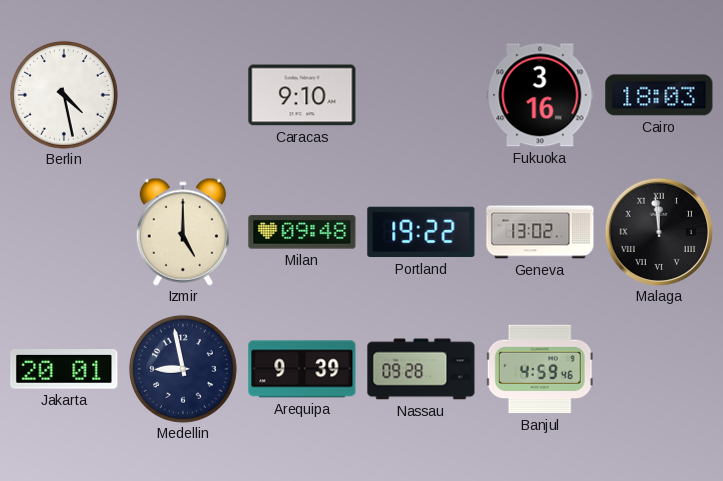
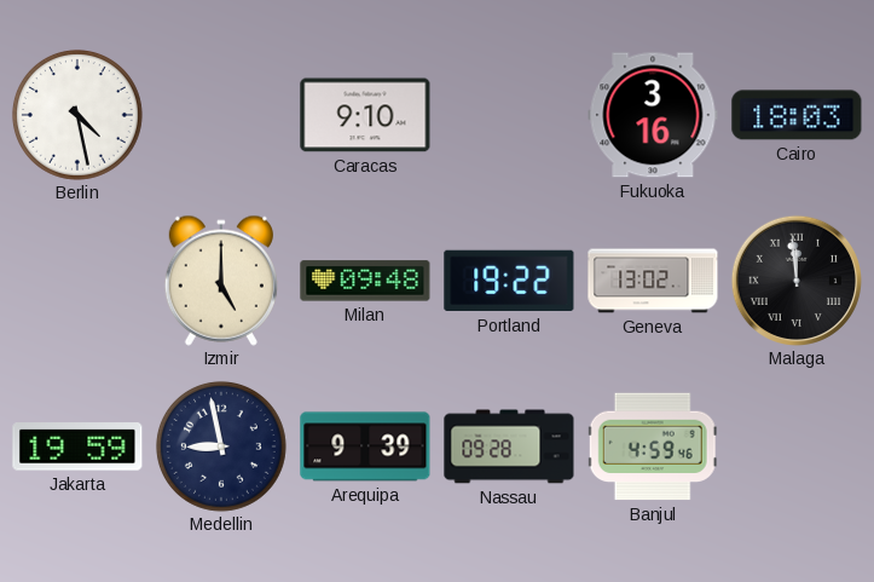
Jakarta: 20:01 -> 19:59
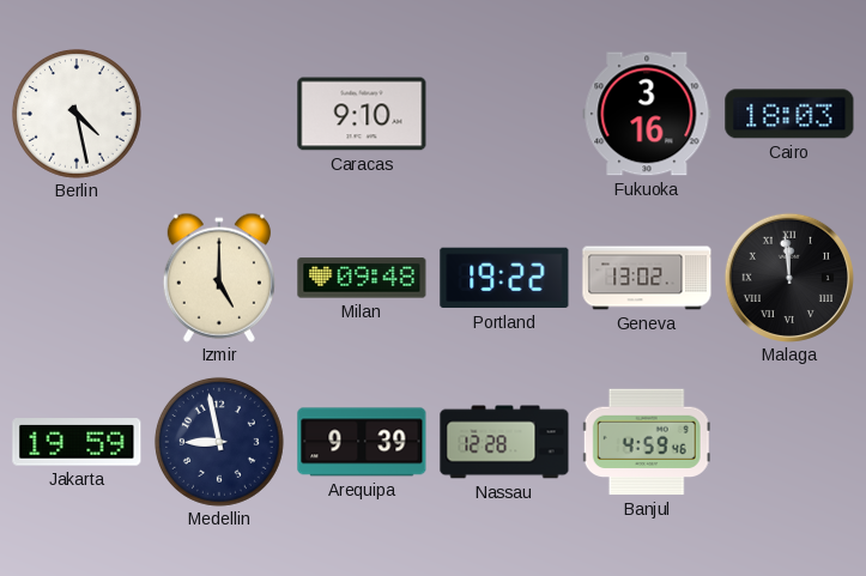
Nassau: 09:28 -> 12:28
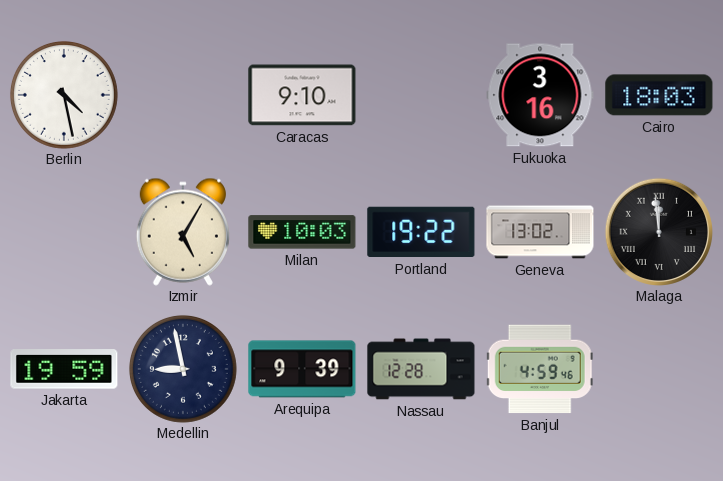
Izmir: 5:00 -> 5:05
Milan: 09:48 -> 10:03
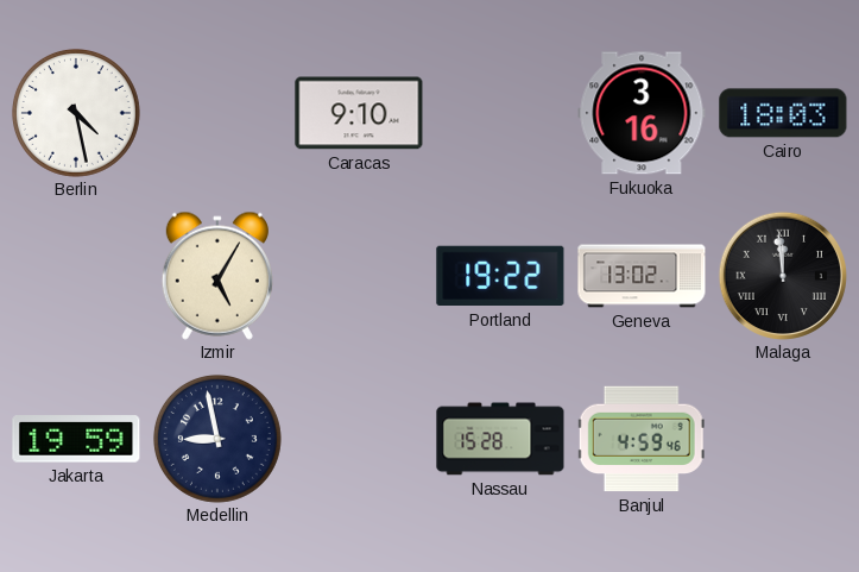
Milan: 10:03 -> none
Arequipa: 9:39 -> none
Nassau: 12:28 -> 15:28
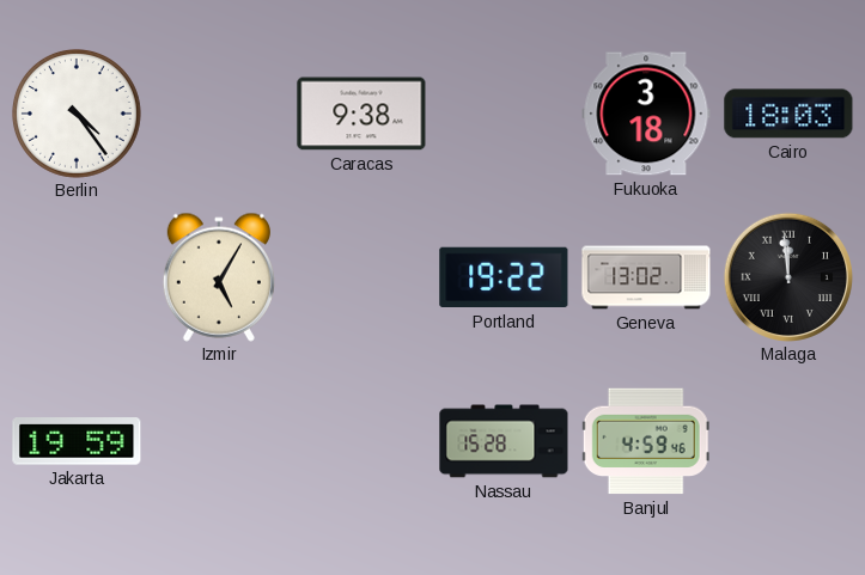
Berlin: 4:28 -> 4:24
Caracas: 9:10 -> 9:38
Fukuoka: 3:16 -> 3:18
Medellin: 8:58 -> none
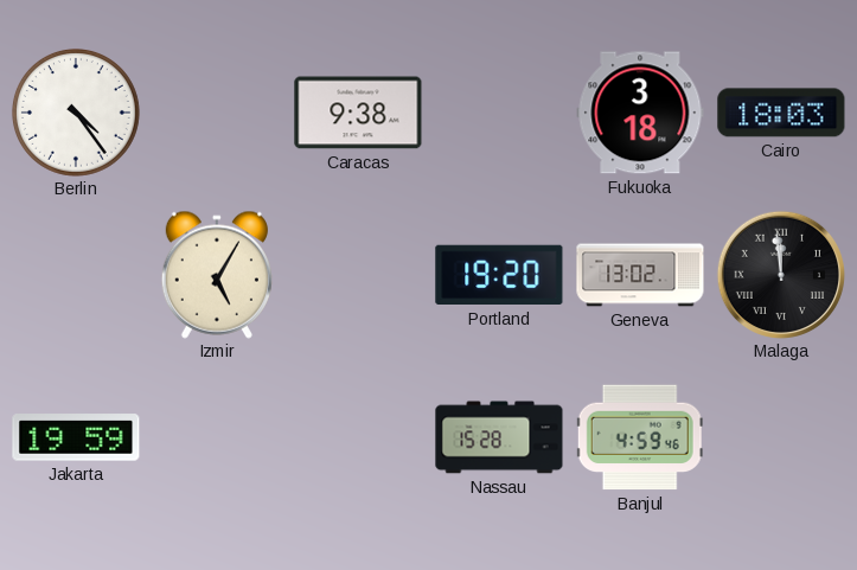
Portland: 19:22 -> 19:20
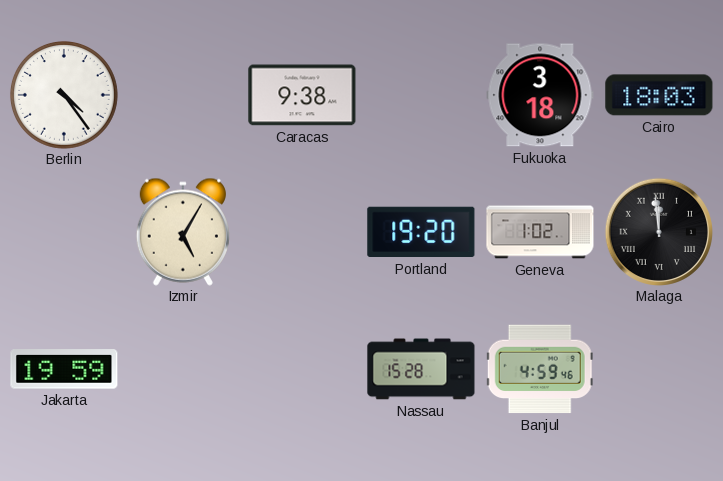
Geneva: 13:02 -> 1:02
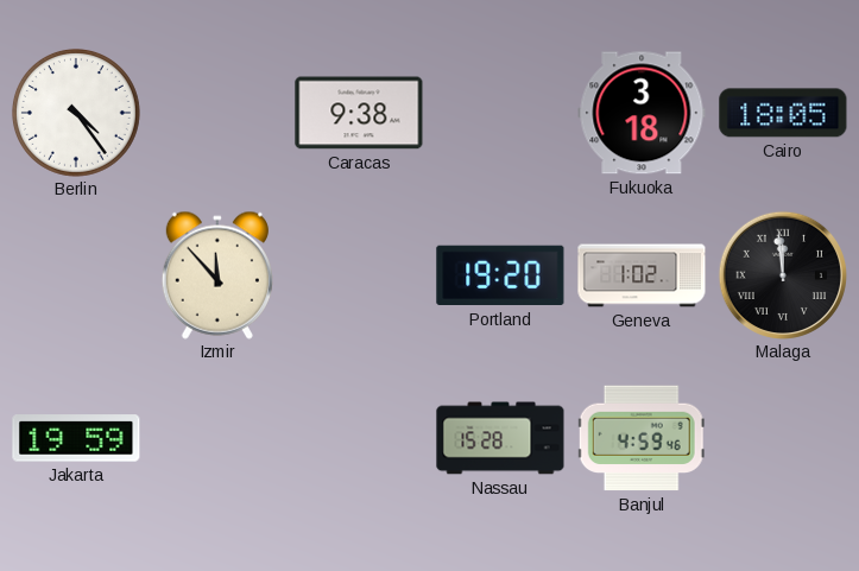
Cairo: 18:03 -> 18:05
Izmir: 5:05 -> 11:53
